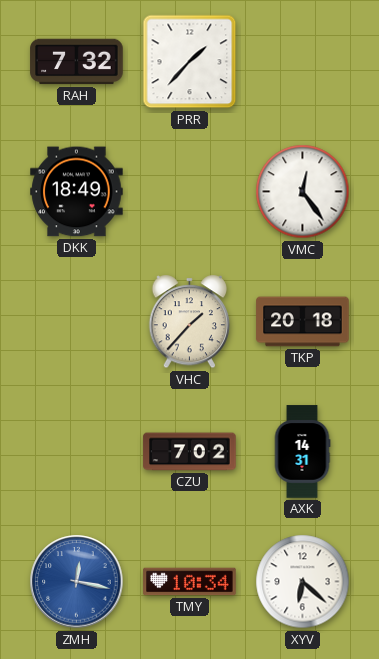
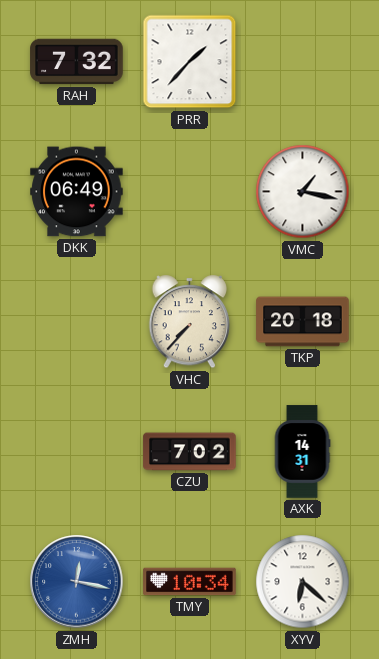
DKK: 18:49 -> 06:49
VMC: 12:24 -> 1:17
VHC: 1:37 -> 7:37
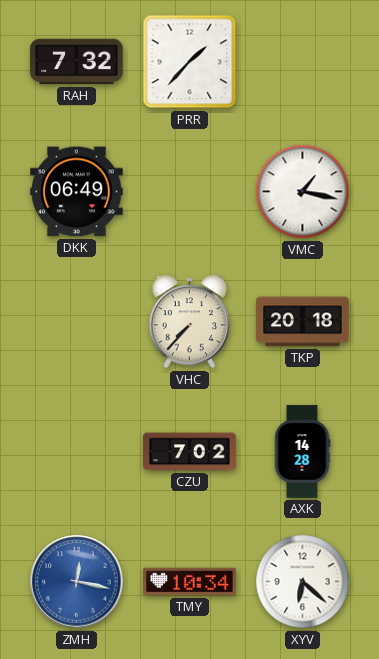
AXK: 14:31 -> 14:28
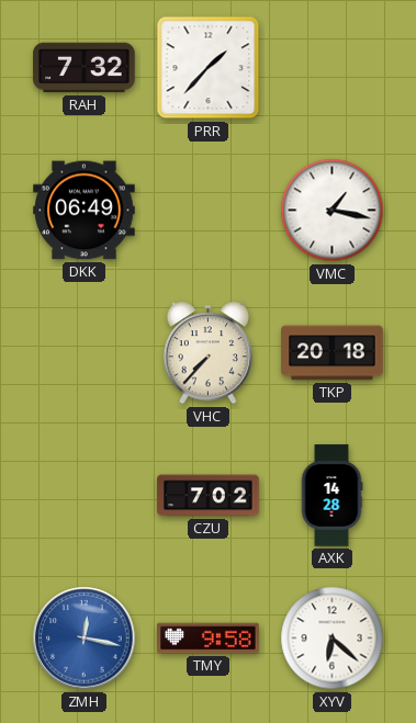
TMY: 10:34 -> 9:58
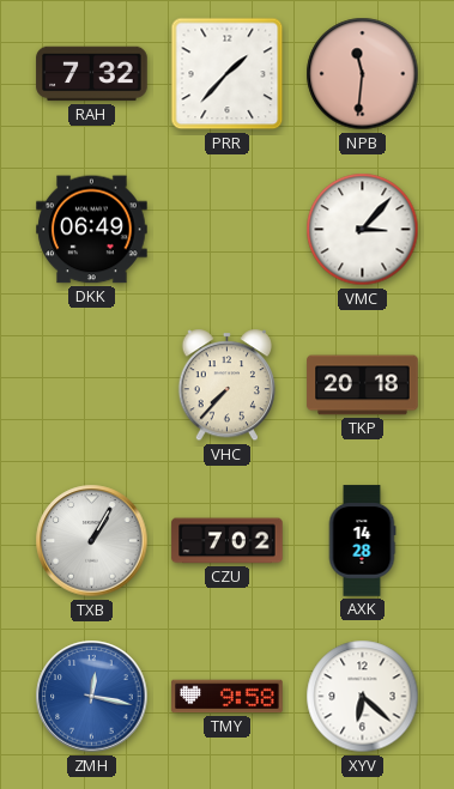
NPB: none -> 11:31
VMC: 1:17 -> 3:07
TXB: none -> 1:05
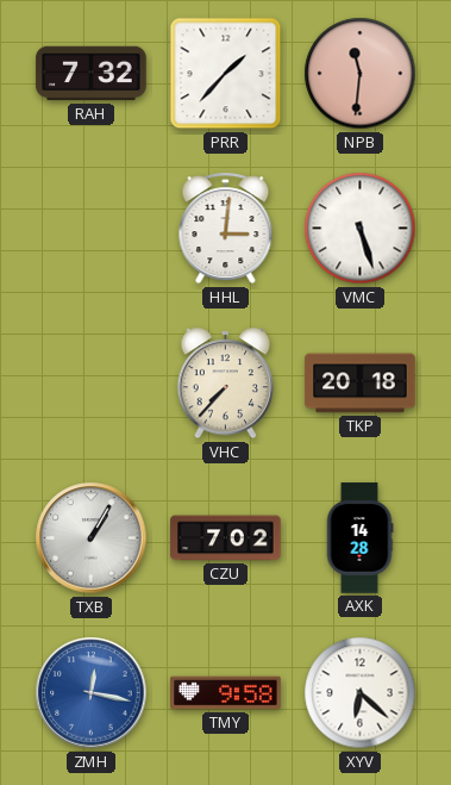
DKK: 06:49 -> none
HHL: none -> 3:01
VMC: 3:07 -> 5:27
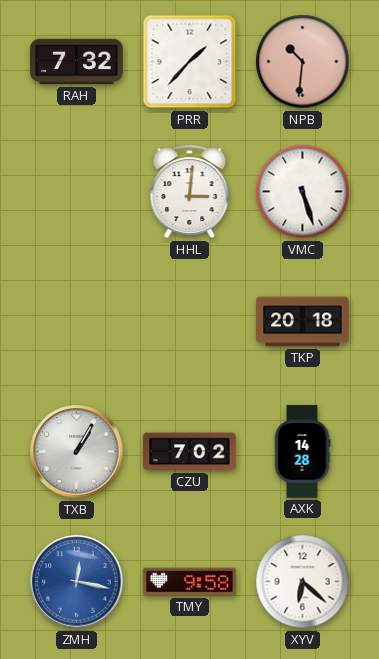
NPB: 11:31 -> 10:31
VHC: 7:37 -> none
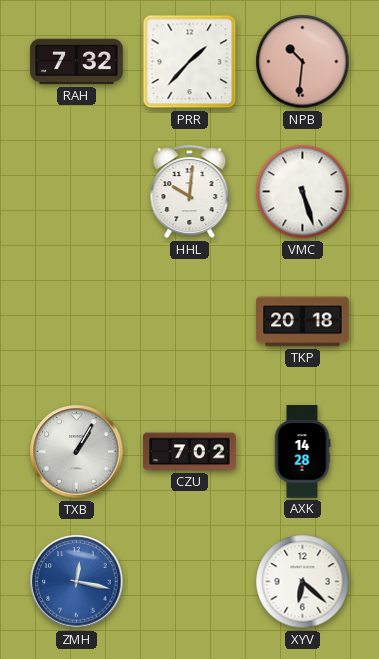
HHL: 3:01 -> 10:01
TMY: 9:58 -> none
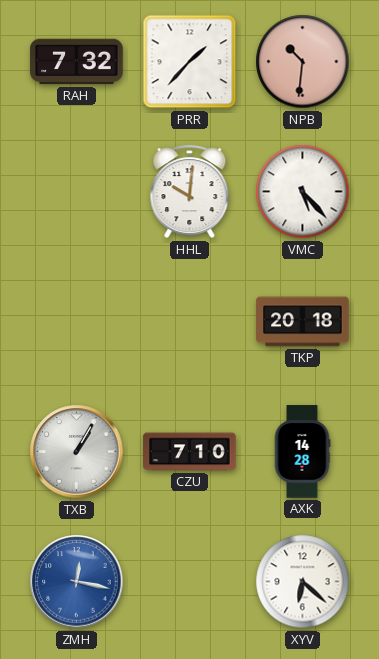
VMC: 5:27 -> 5:23
CZU: 7:02 -> 7:10
